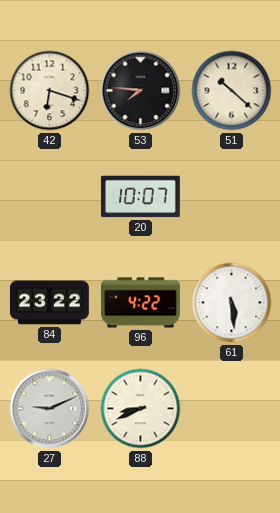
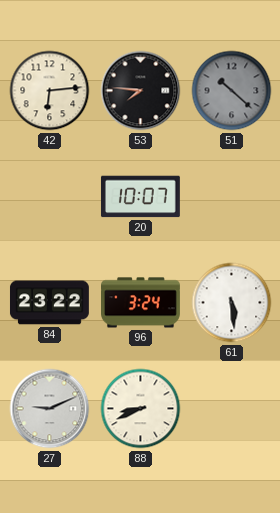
42: 6:18 -> 6:14
51 dial: cream -> grey
96: 4:22 -> 3:24
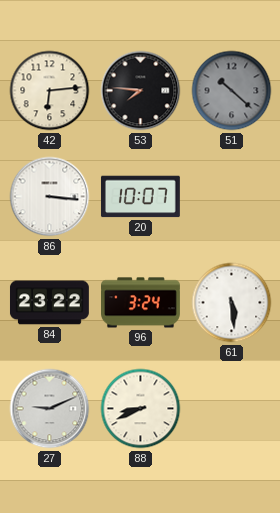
86: none -> 3:16
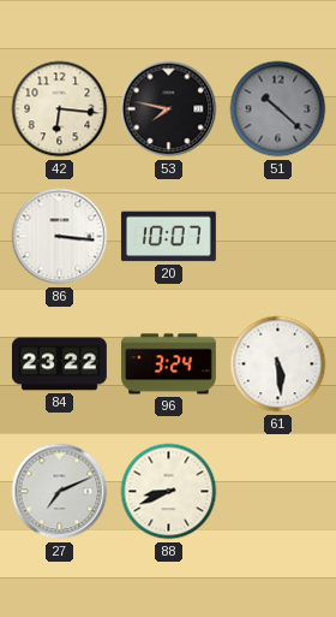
42: 6:14 -> 6:16
53: 7:46 -> 7:47
27: 9:11 -> 7:11
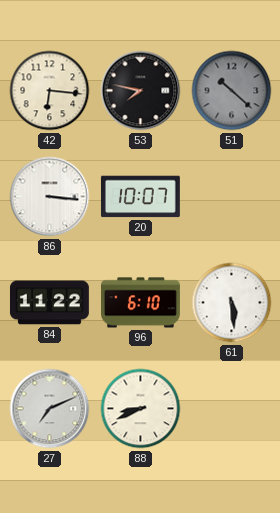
84: 23:22 -> 11:22
96: 3:24 -> 6:10
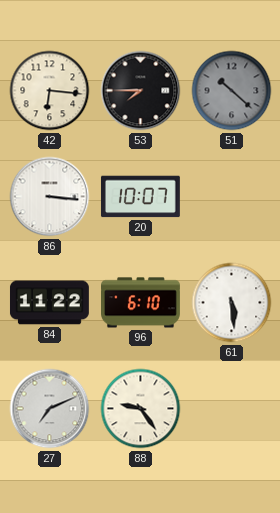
53: 7:47 -> 7:45
88: 8:41 -> 9:24
